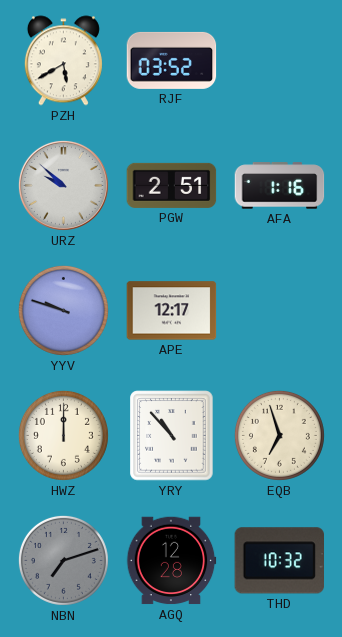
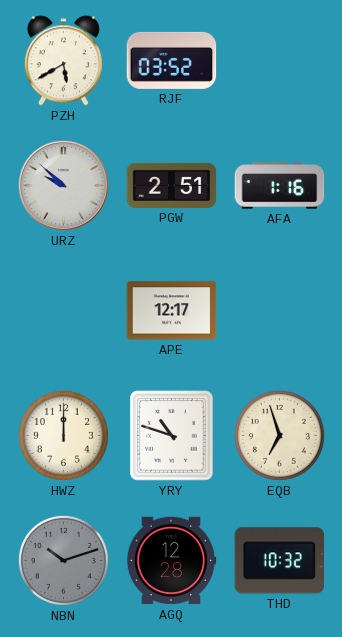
YYV: 9:48 -> none
YRY: 10:53 -> 10:48
NBN: 7:12 -> 10:12
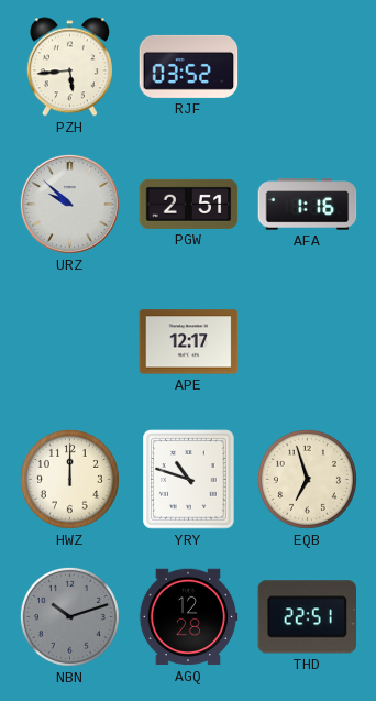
PZH: 5:40 -> 5:44
THD: 10:32 -> 22:51
